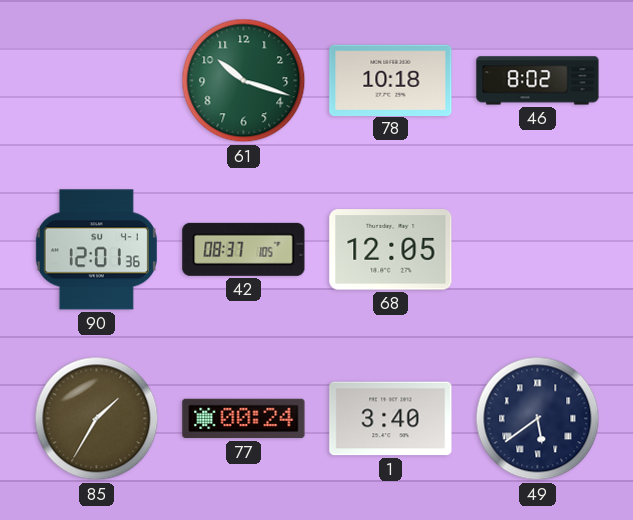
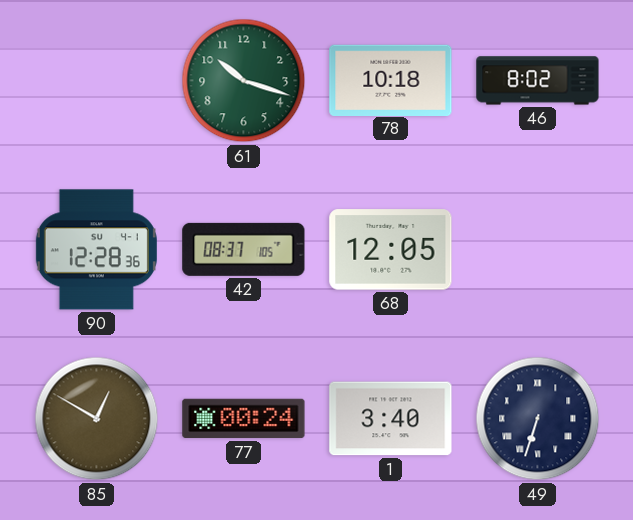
90: 12:01 -> 12:28
85: 1:35 -> 12:50
49: 5:39 -> 6:33
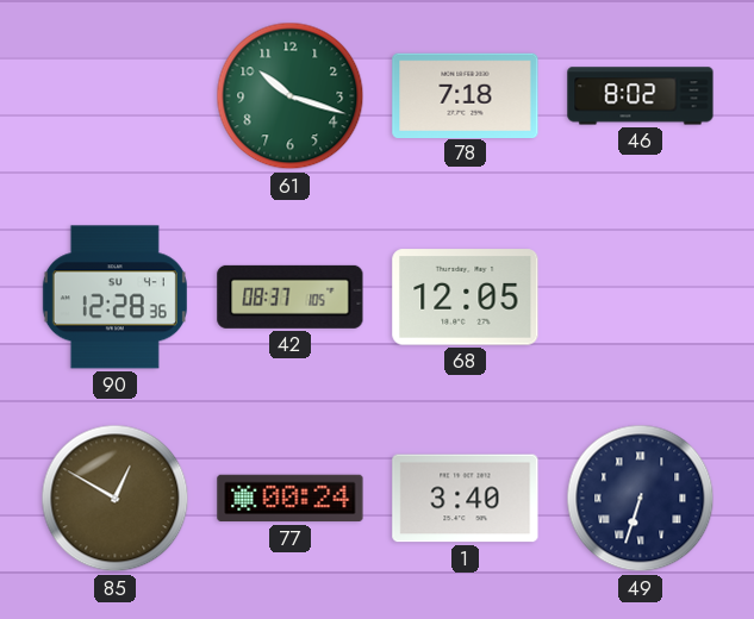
78: 10:18 -> 7:18
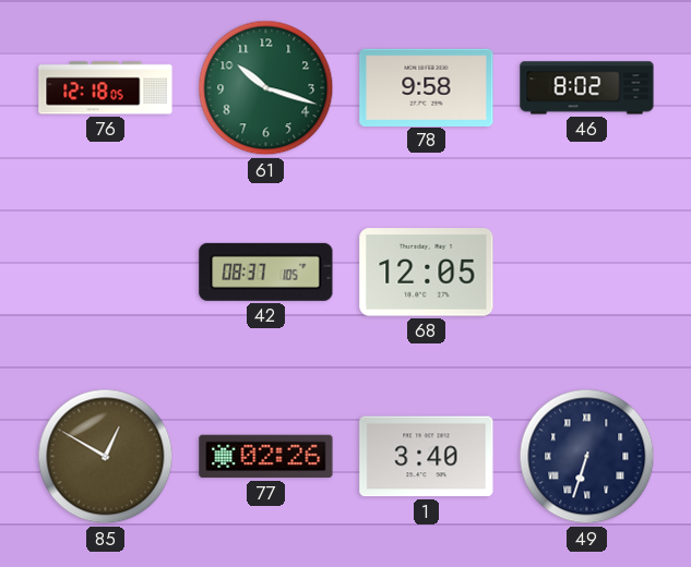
76: none -> 12:18
78: 7:18 -> 9:58
90: 12:28 -> none
77: 00:24 -> 02:26
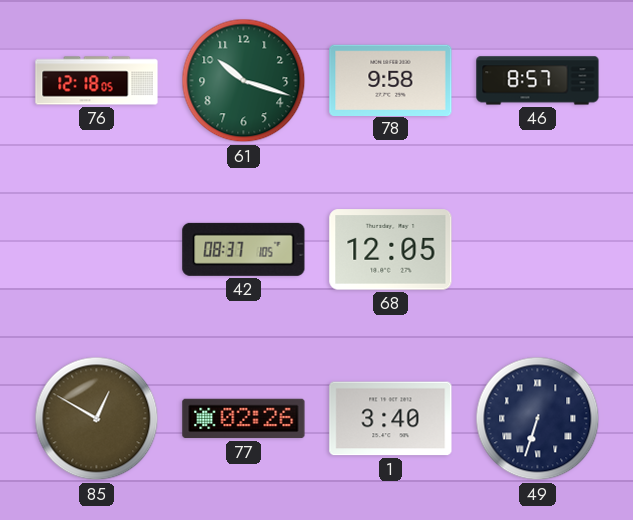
46: 8:02 -> 8:57
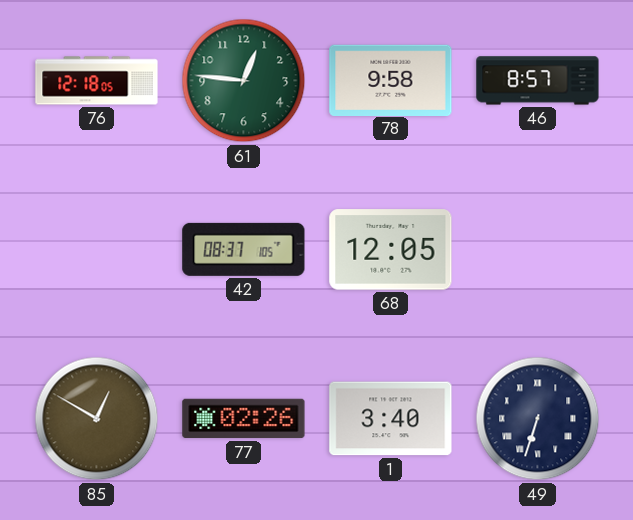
61: 10:18 -> 12:46
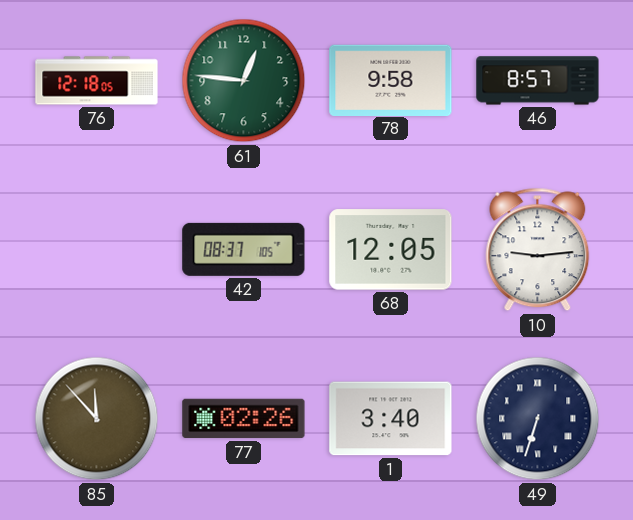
10: none -> 9:14
85: 12:50 -> 11:53
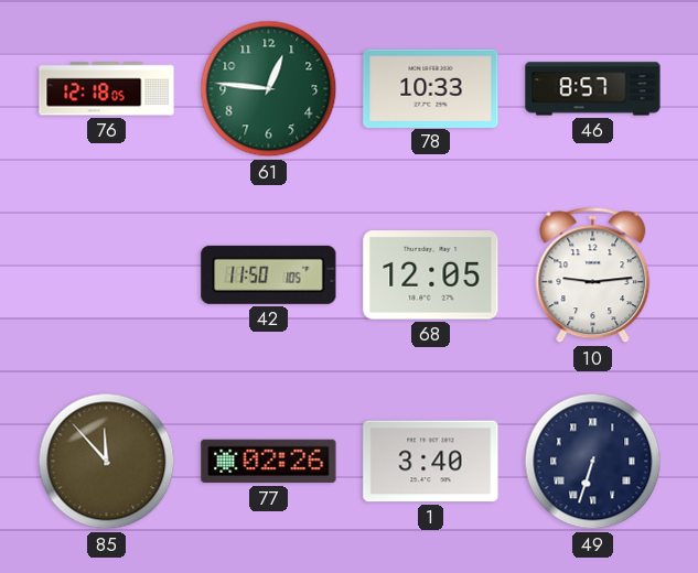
78: 9:58 -> 10:33
42: 08:37 -> 11:50
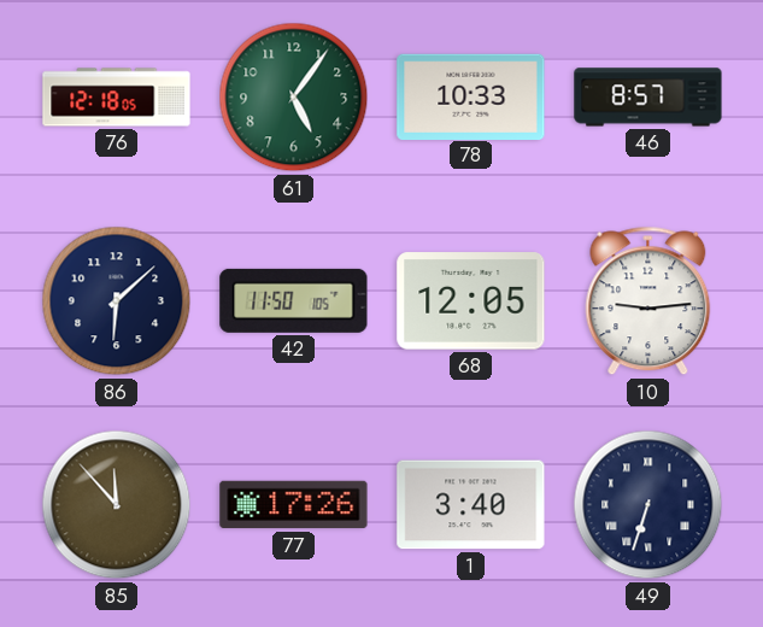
61: 12:46 -> 5:06
86: none -> 6:08
77: 02:26 -> 17:26
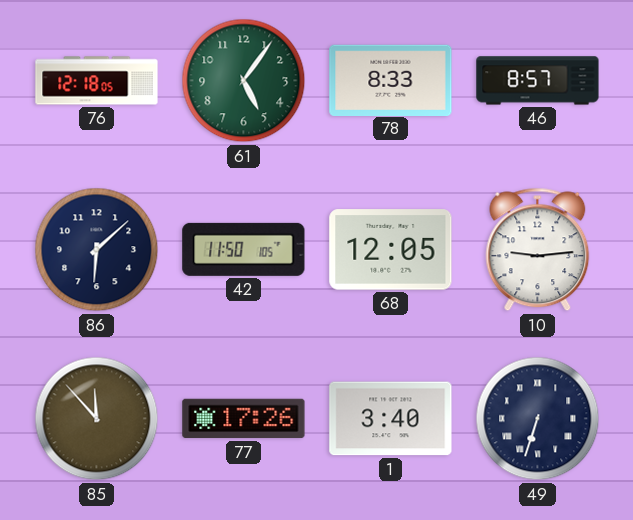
78: 10:33 -> 8:33
